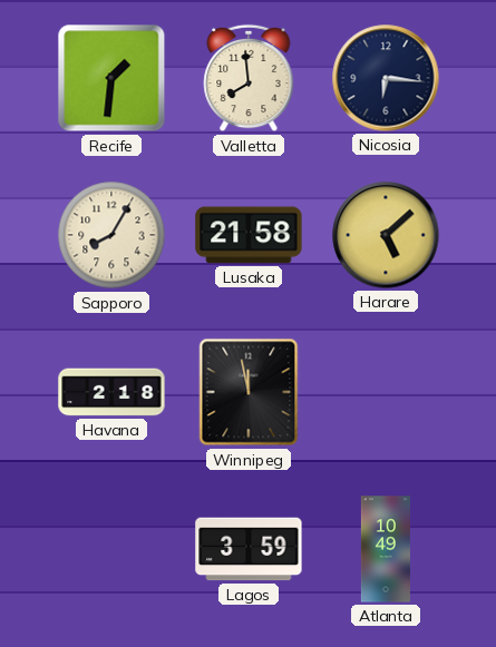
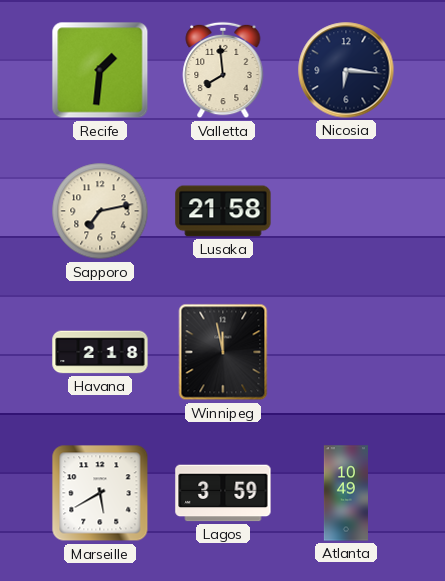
Sapporo: 8:05 -> 7:13
Harare: 5:08 -> none
Marseille: none -> 5:40
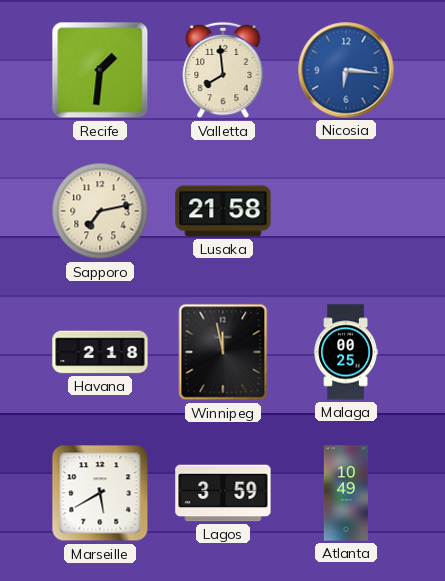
Nicosia dial: navy -> blue
Malaga: none -> 00:25
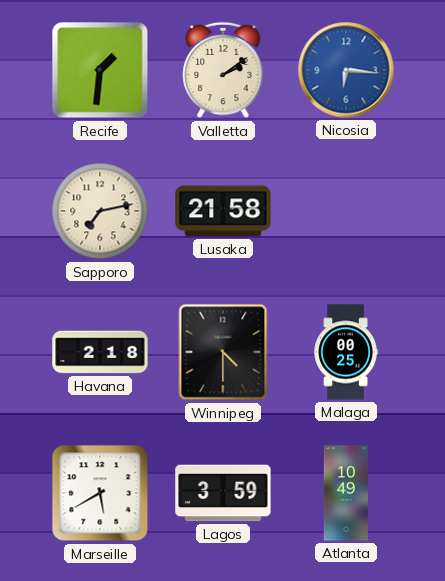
Valletta: 7:59 -> 2:09
Winnipeg: 11:58 -> 4:30
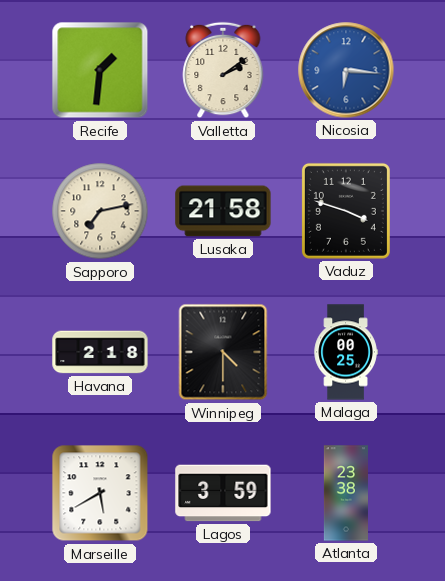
Vaduz: none -> 3:48
Atlanta: 10:49 -> 23:38
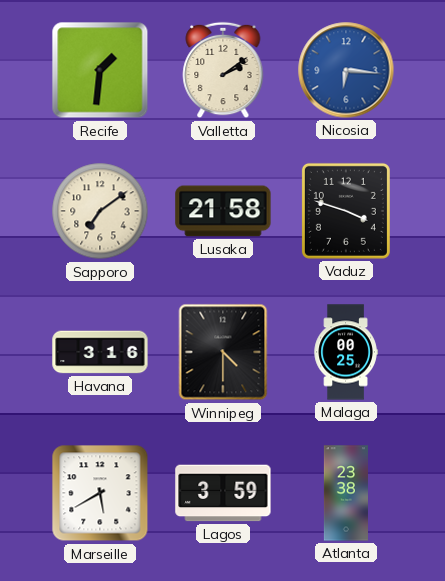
Sapporo: 7:13 -> 7:09
Havana: 2:18 -> 3:16
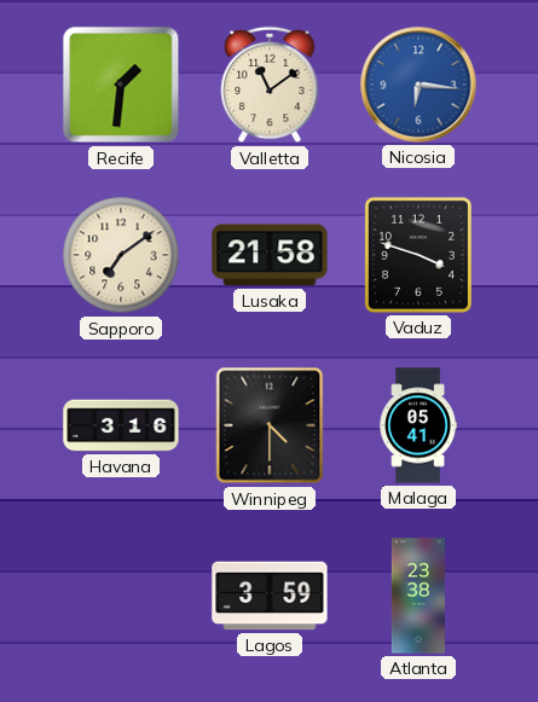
Valletta: 2:09 -> 11:09
Malaga: 00:25 -> 05:41
Marseille: 5:40 -> none
